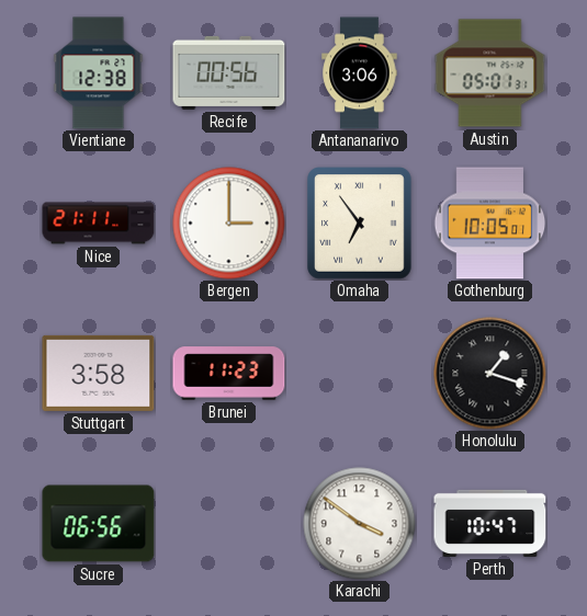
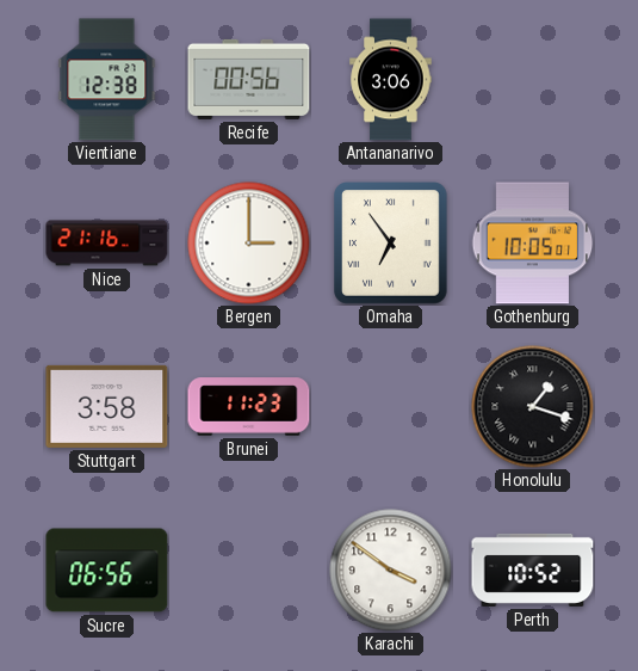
Austin: 05:01 -> none
Nice: 21:11 -> 21:16
Perth: 10:47 -> 10:52
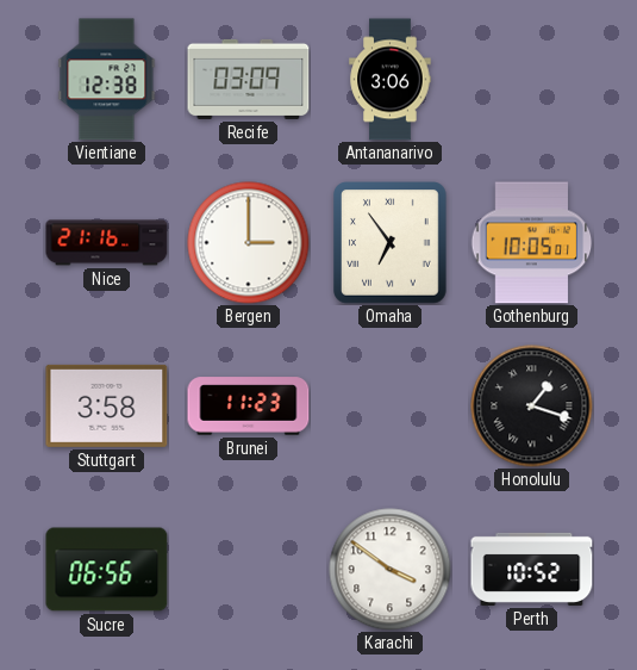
Recife: 00:56 -> 03:09
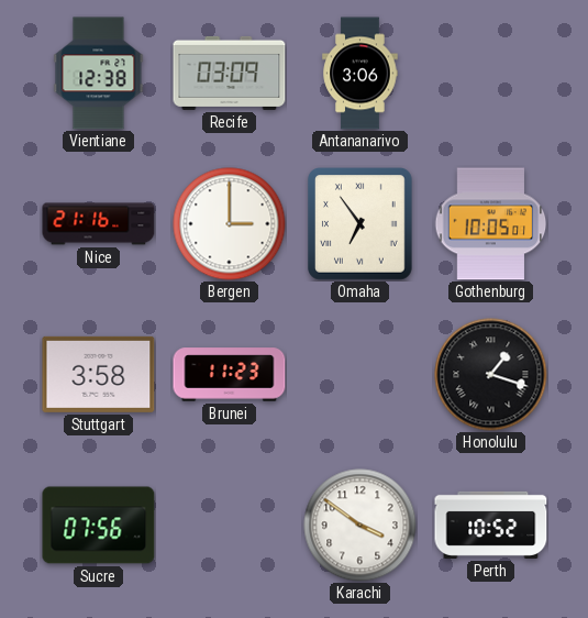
Sucre: 06:56 -> 07:56
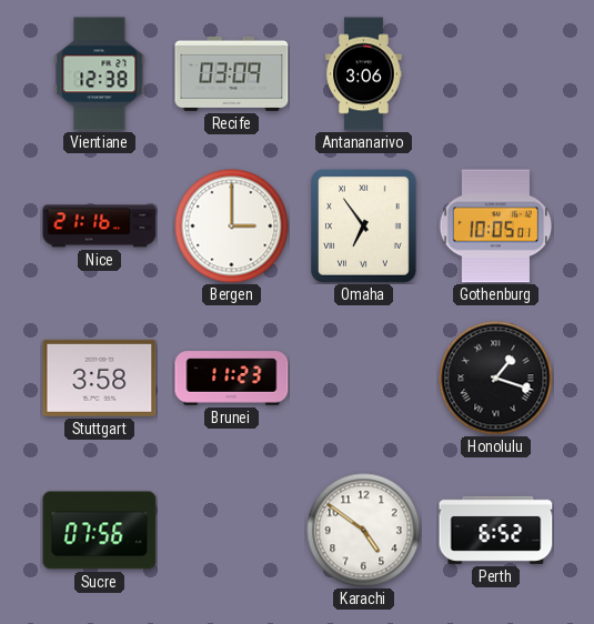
Karachi: 3:51 -> 4:51
Perth: 10:52 -> 6:52
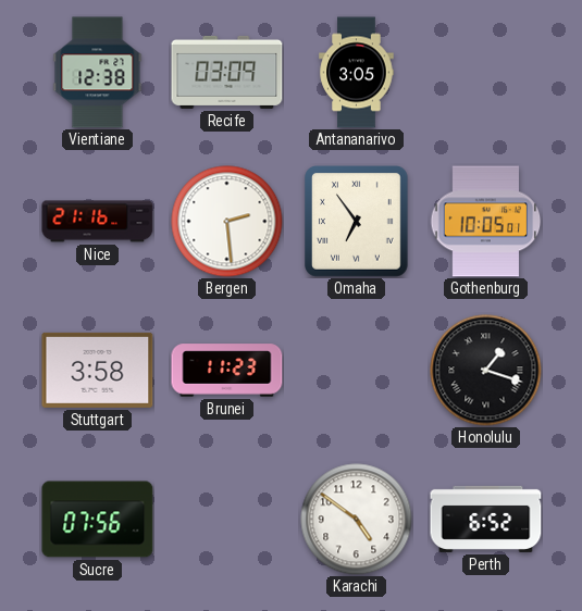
Antananarivo: 3:06 -> 3:05
Bergen: 3:00 -> 2:29
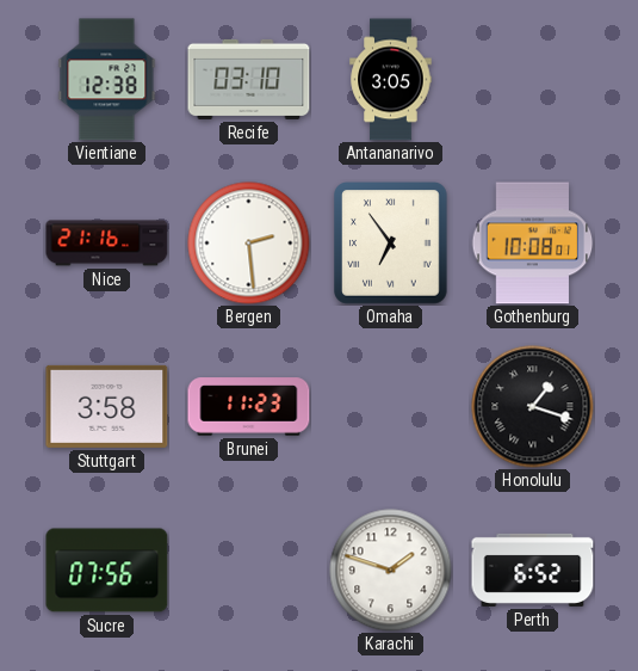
Recife: 03:09 -> 03:10
Gothenburg: 10:05 -> 10:08
Karachi: 4:51 -> 1:48
